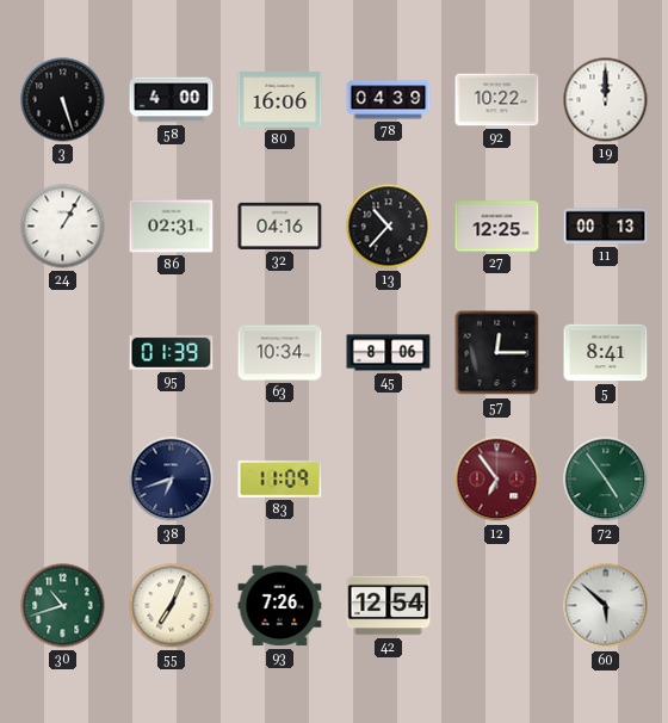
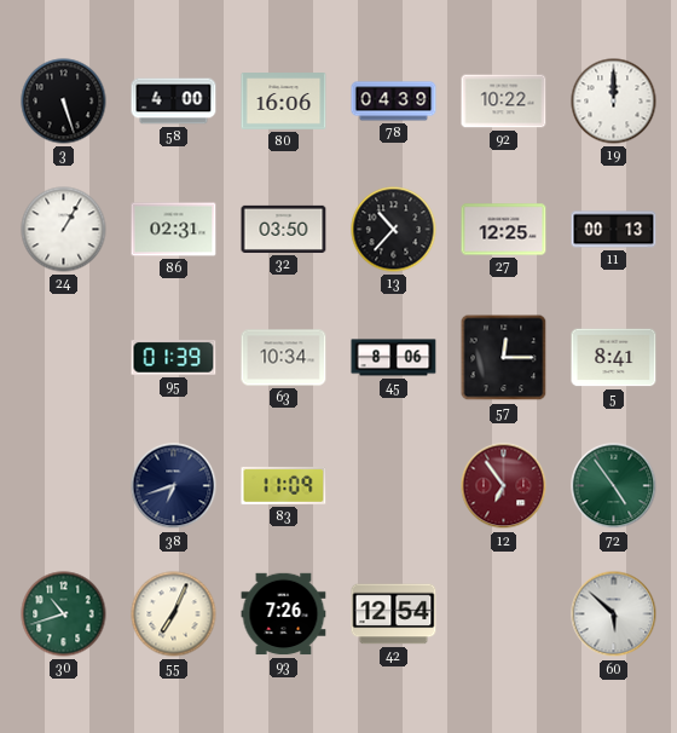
32: 04:16 -> 03:50
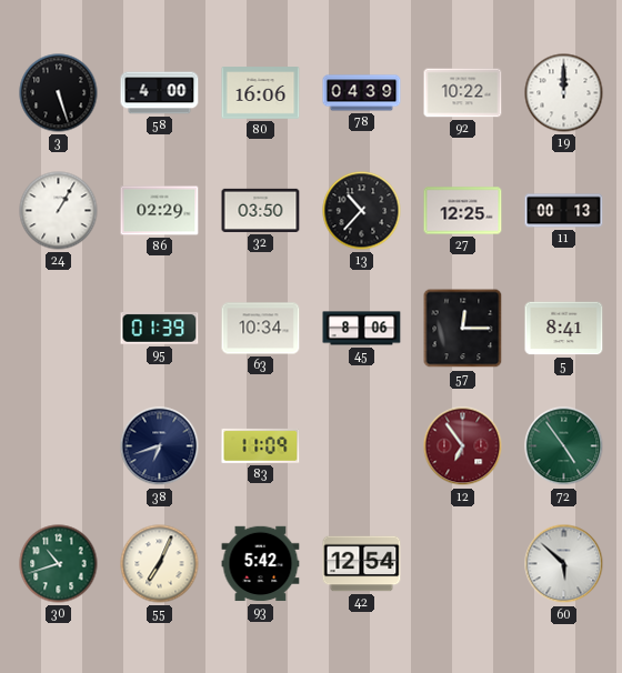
86: 02:31 -> 02:29
93: 7:26 -> 5:42
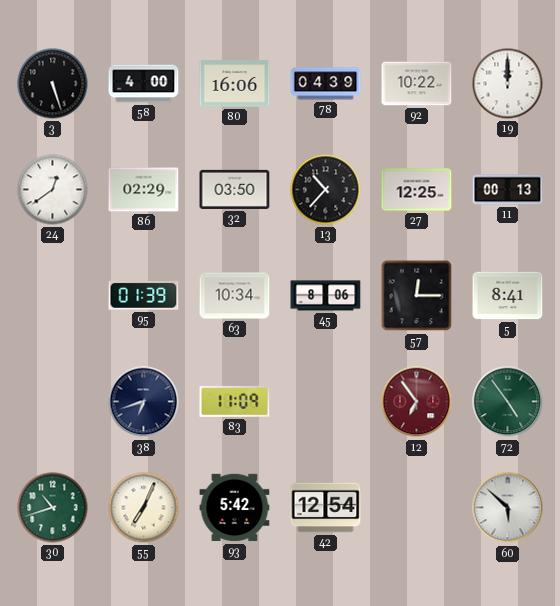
24: 1:05 -> 12:39
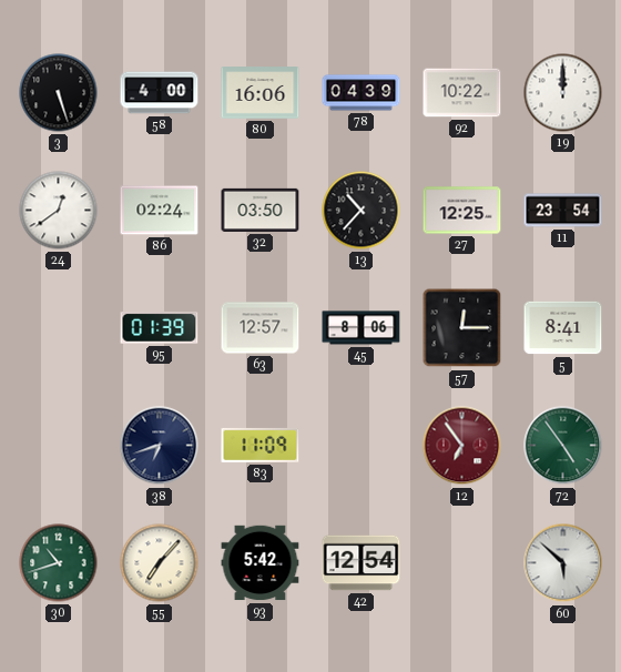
86: 02:29 -> 02:24
11: 00:13 -> 23:54
63: 10:34 -> 12:57
55: 7:04 -> 7:07
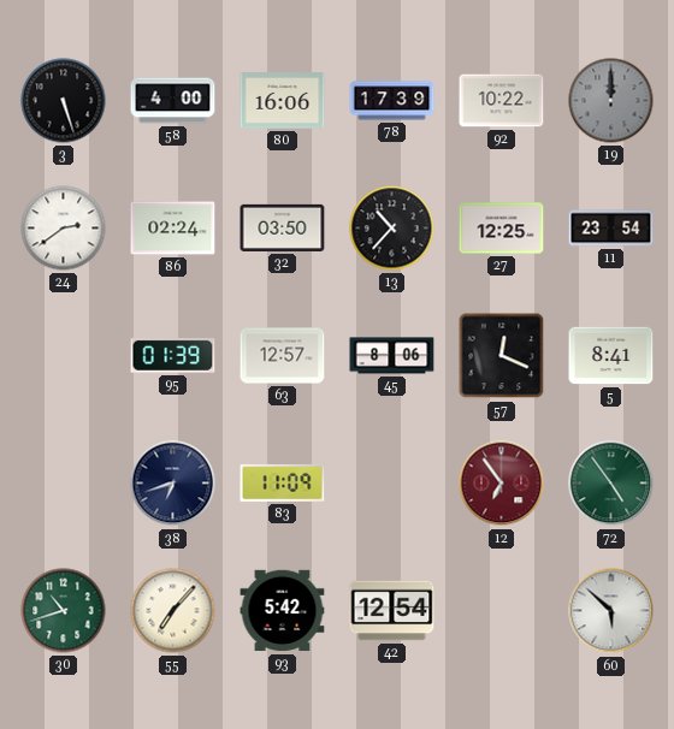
78: 04:39 -> 17:39
19 dial: white -> grey
24: 12:39 -> 2:39
57: 12:15 -> 12:19
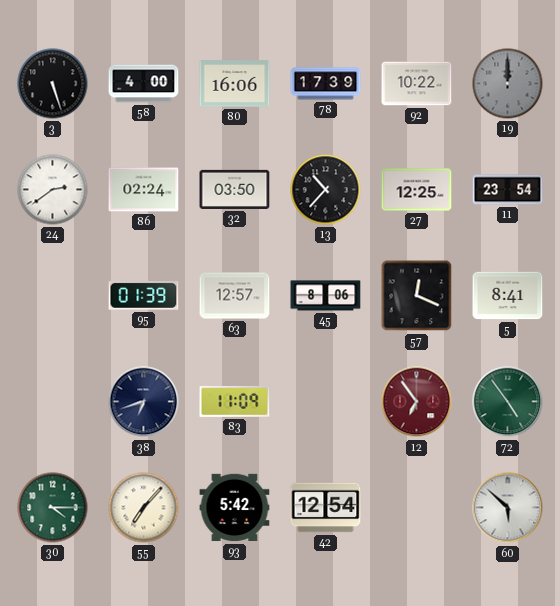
30: 10:42 -> 4:15
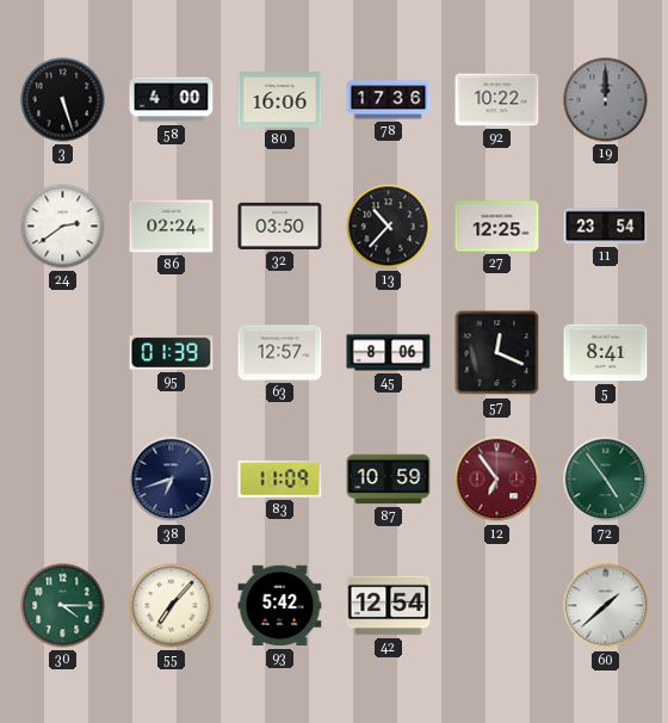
78: 17:39 -> 17:36
87: none -> 10:59
60: 5:52 -> 1:38
